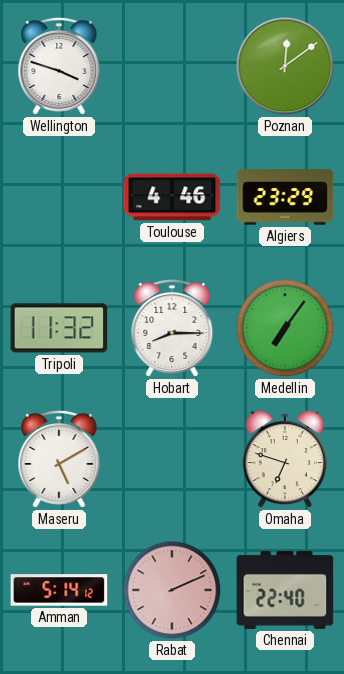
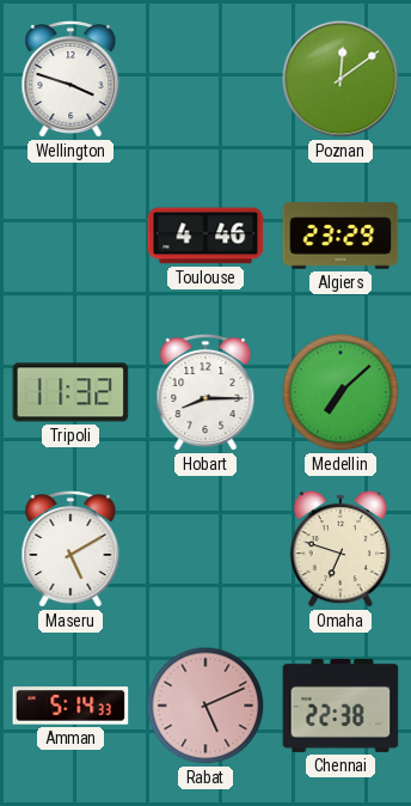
Medellin: 7:06 -> 7:08
Amman: 5:14:12 -> 5:14:33
Rabat: 2:11 -> 5:11
Chennai: 22:40 -> 22:38
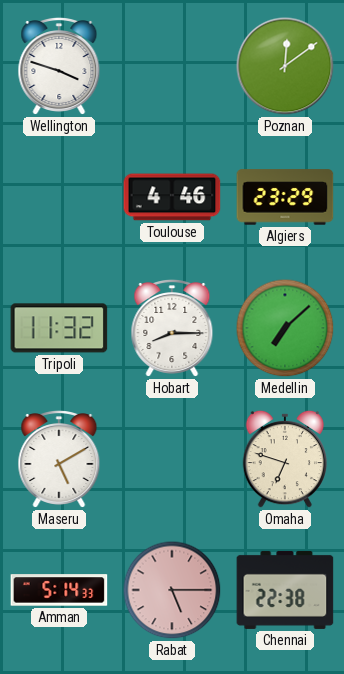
Rabat: 5:11 -> 5:15
